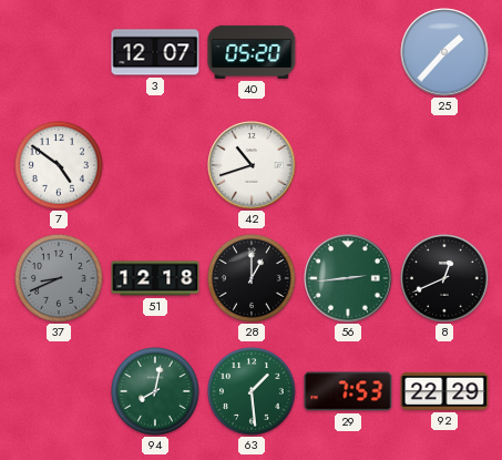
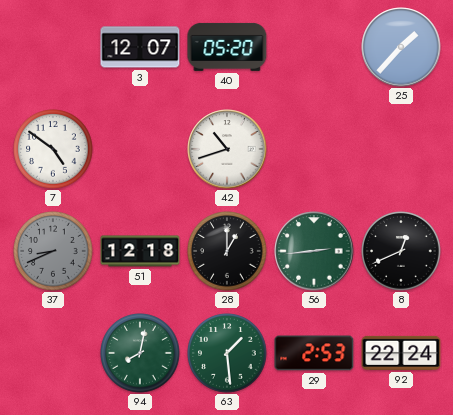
29: 7:53 -> 2:53
92: 22:29 -> 22:24
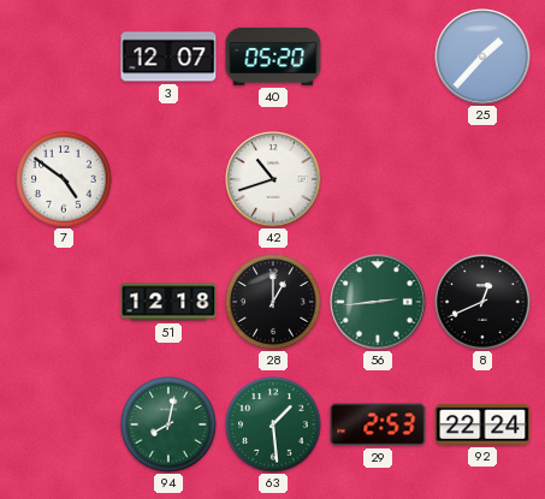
37: 8:41 -> none
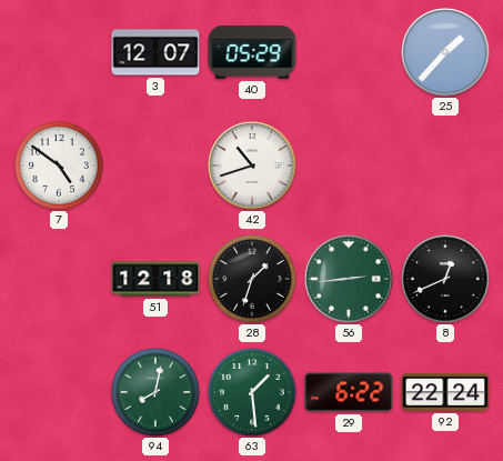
40: 05:20 -> 05:29
28: 1:00 -> 1:33
29: 2:53 -> 6:22
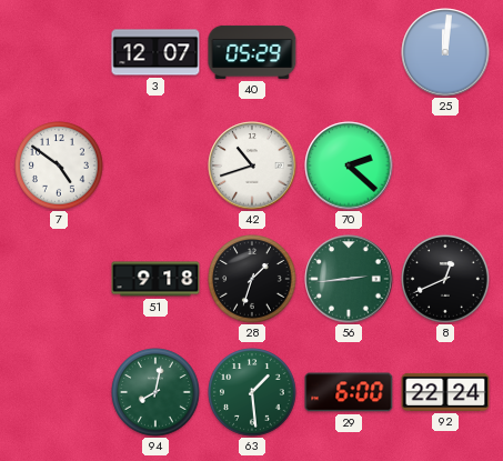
25: 1:37 -> 12:01
70: none -> 2:22
51: 12:18 -> 9:18
29: 6:22 -> 6:00
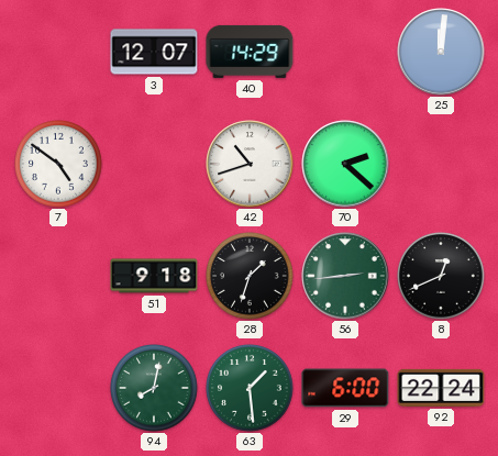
40: 05:29 -> 14:29
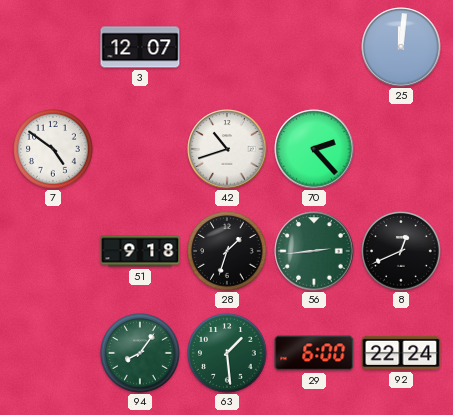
40: 14:29 -> none
70: 2:22 -> 2:23
94: 8:02 -> 8:06
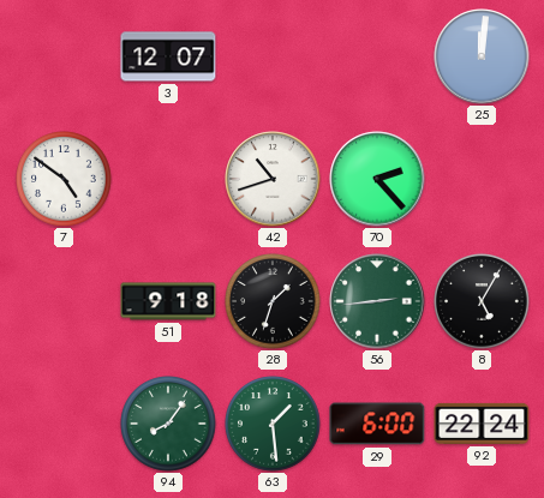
8: 12:41 -> 5:05
